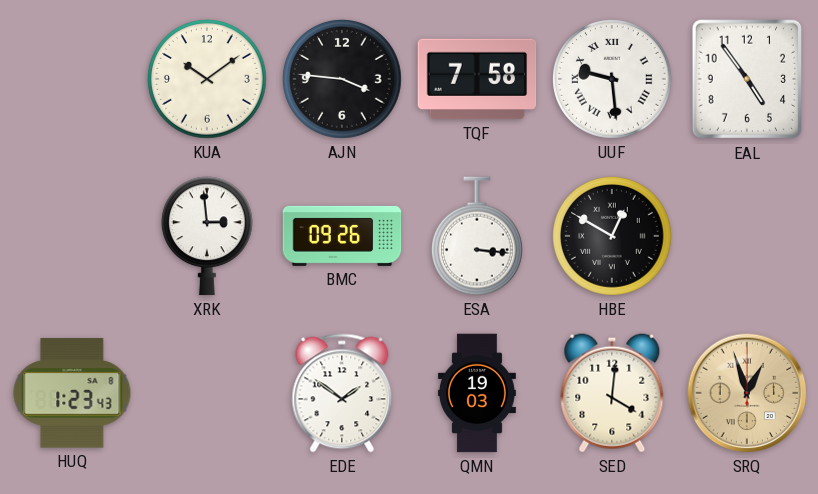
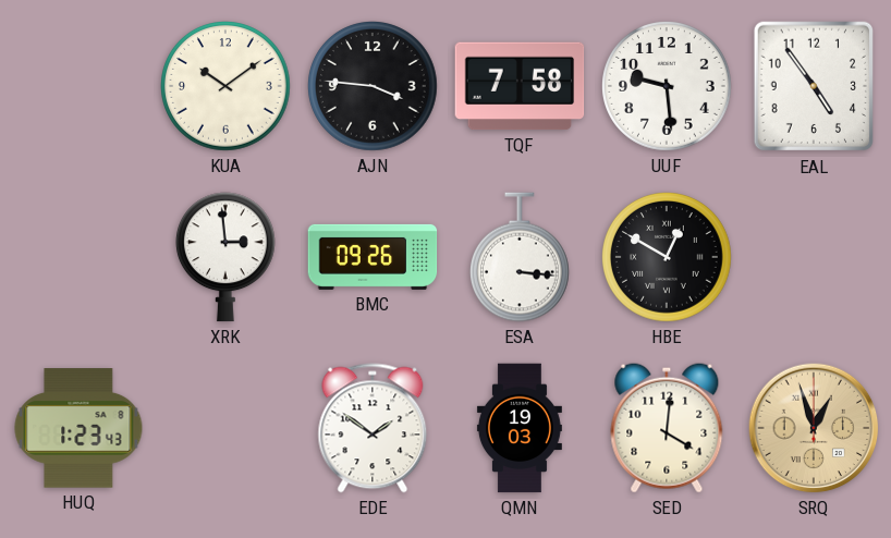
UUF numerals: Roman -> Arabic
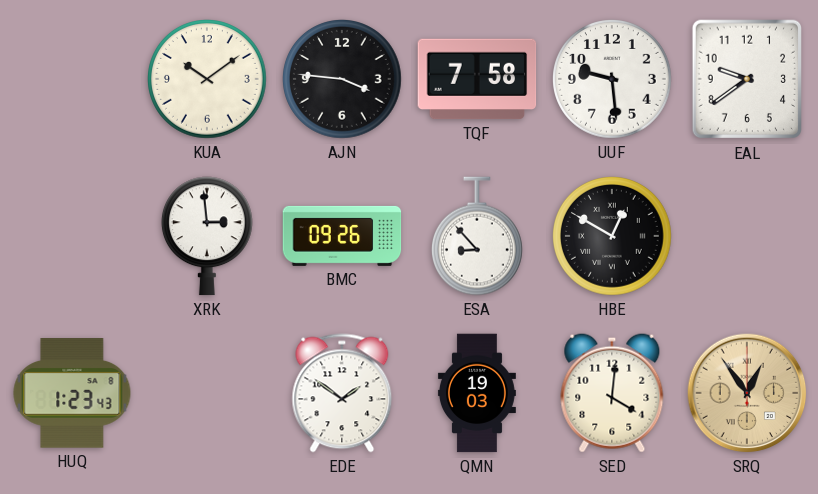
EAL: 4:54 -> 9:39
ESA: 3:16 -> 8:53
SRQ: 12:57 -> 12:54
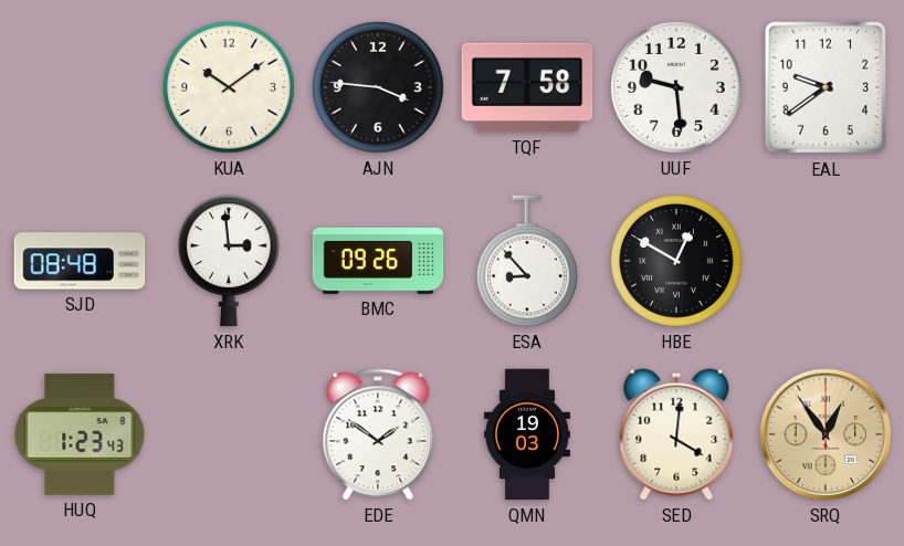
SJD: none -> 08:48
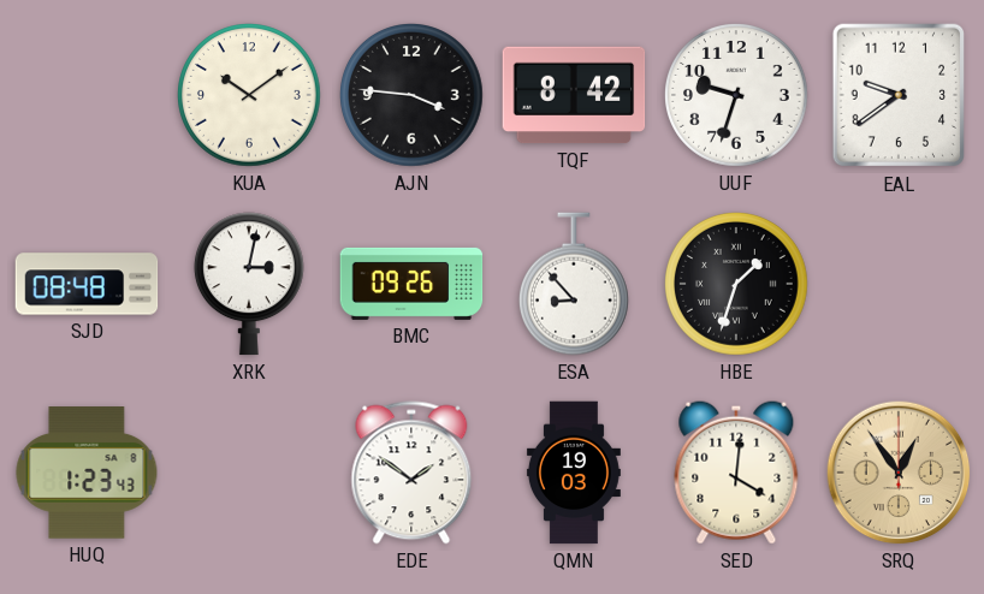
TQF: 7:58 -> 8:42
UUF: 9:29 -> 9:33
XRK: 2:59 -> 3:02
HBE: 12:50 -> 1:33
